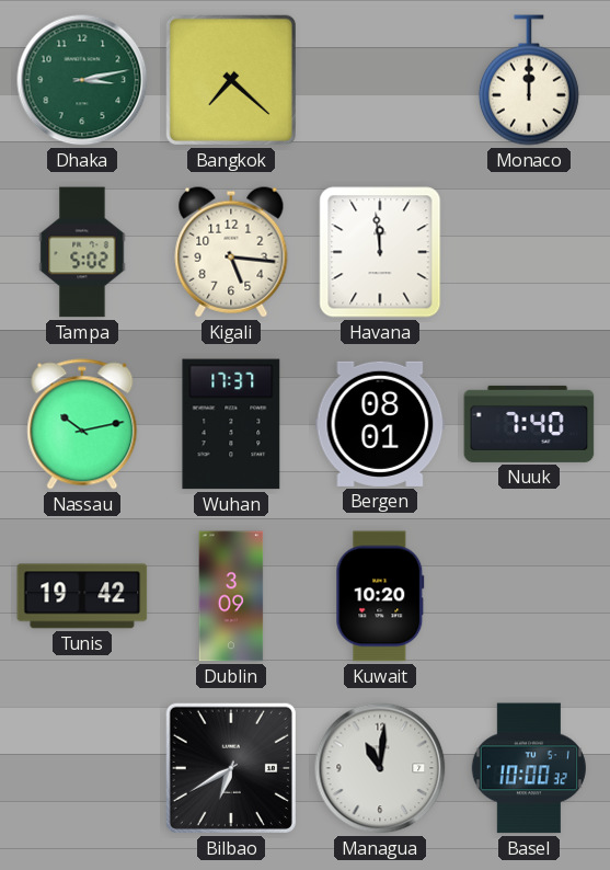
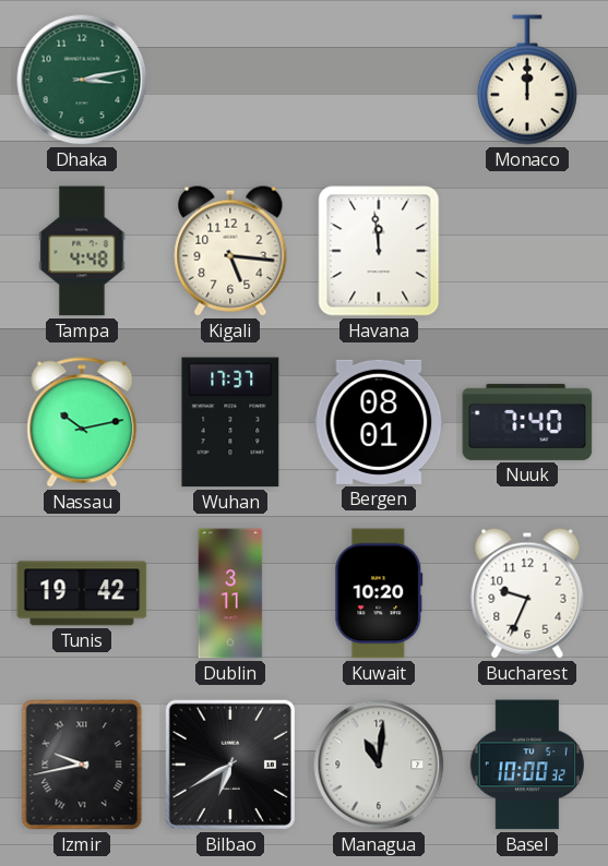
Bangkok: 7:22 -> none
Tampa: 5:02 -> 4:48
Dublin: 3:09 -> 3:11
Bucharest: none -> 9:34
Izmir: none -> 9:43
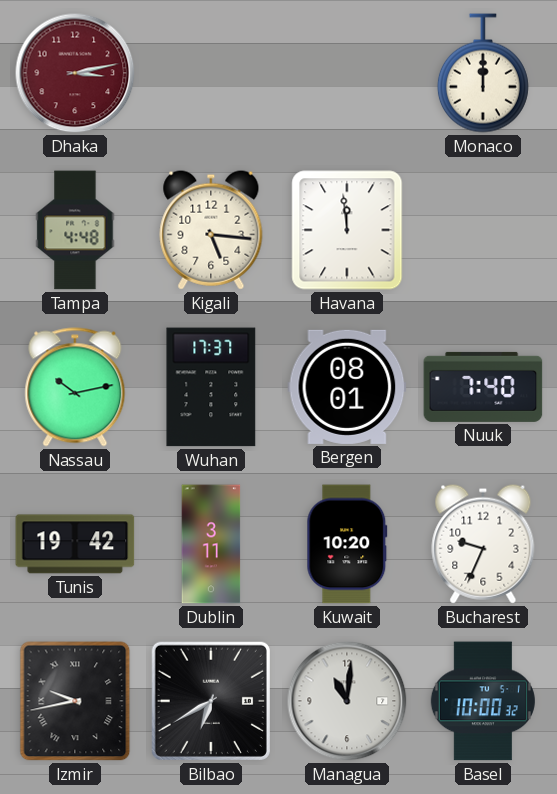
Dhaka dial: green -> burgundy
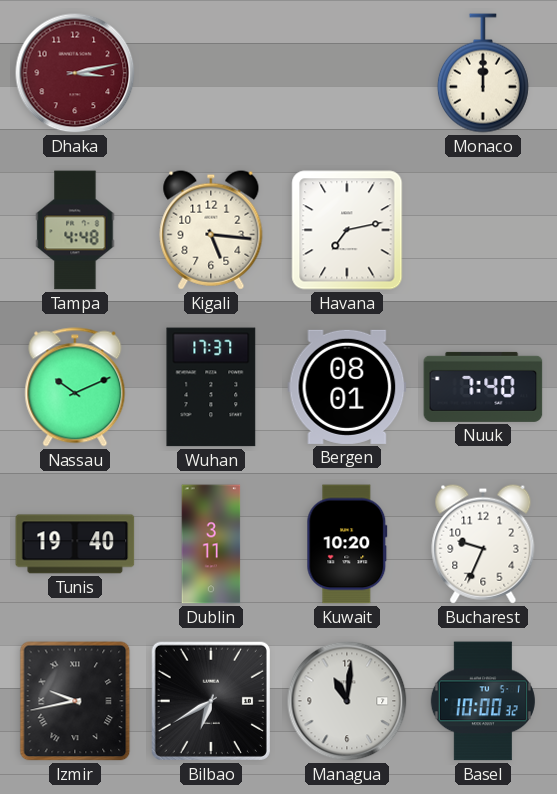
Havana: 11:59 -> 7:13
Nassau: 10:13 -> 10:11
Tunis: 19:42 -> 19:40
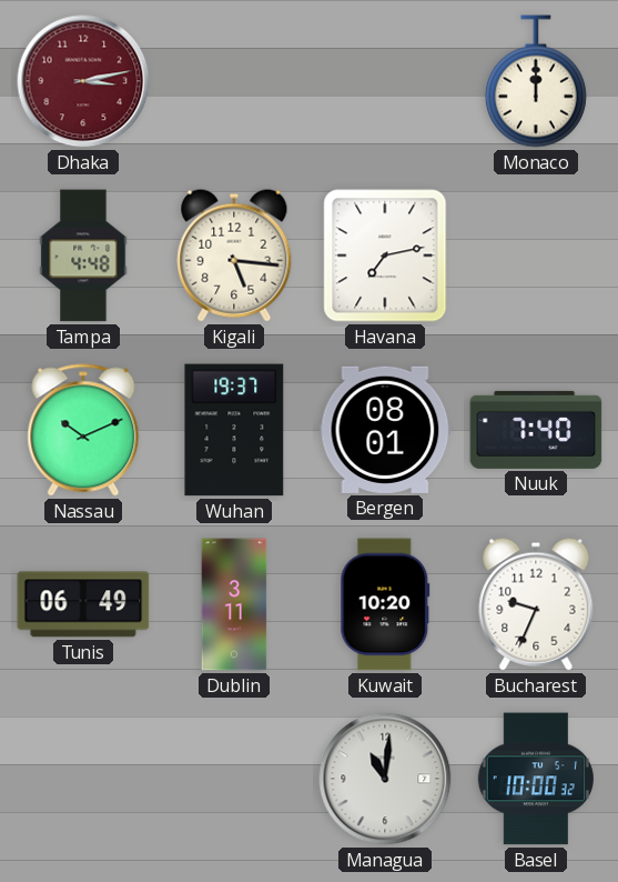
Wuhan: 17:37 -> 19:37
Tunis: 19:40 -> 06:49
Izmir: 9:43 -> none
Bilbao: 6:40 -> none
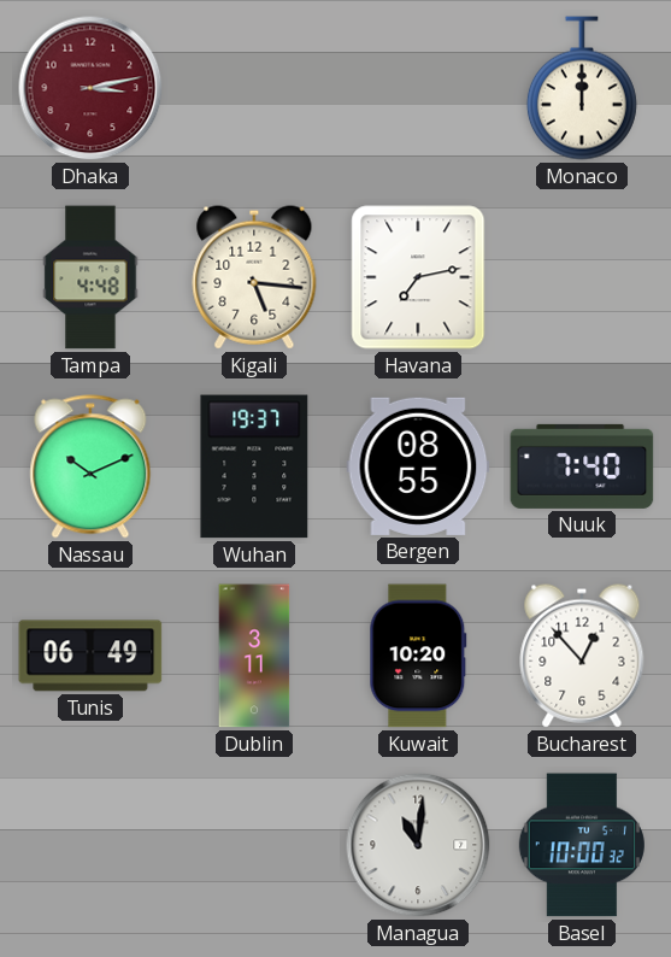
Bergen: 08:01 -> 08:55
Bucharest: 9:34 -> 12:53
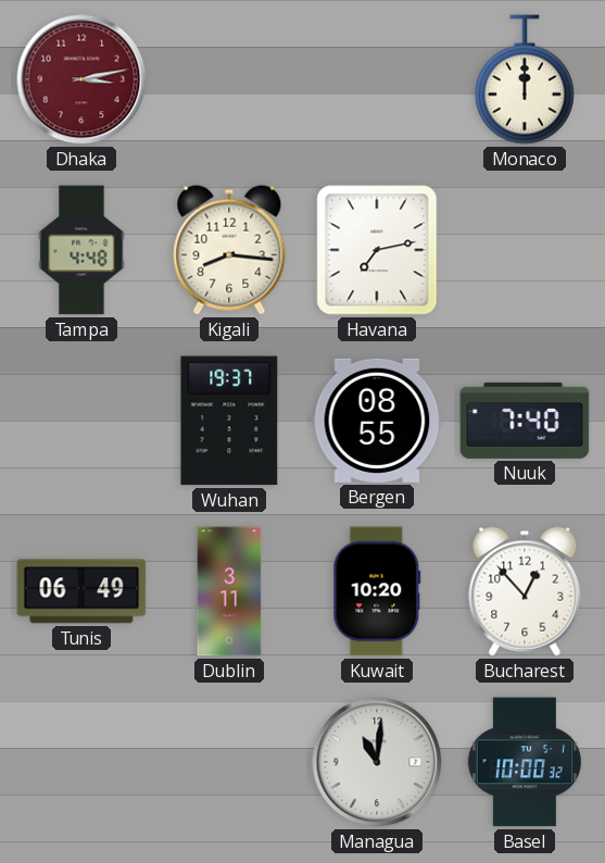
Kigali: 5:16 -> 8:16
Nassau: 10:11 -> none
